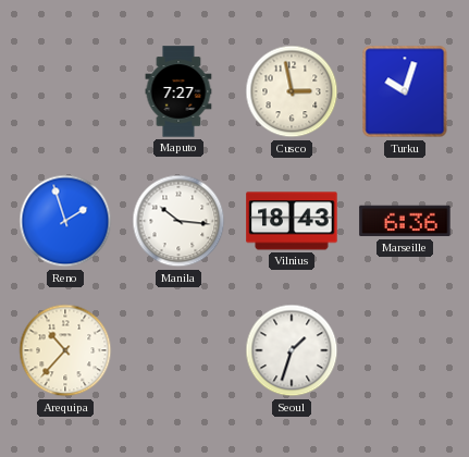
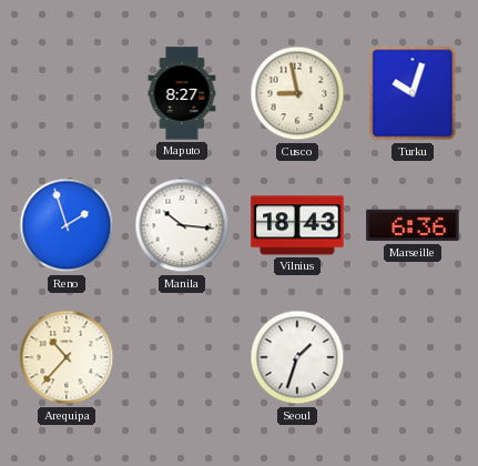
Maputo: 7:27 -> 8:27
Cusco: 2:58 -> 8:58
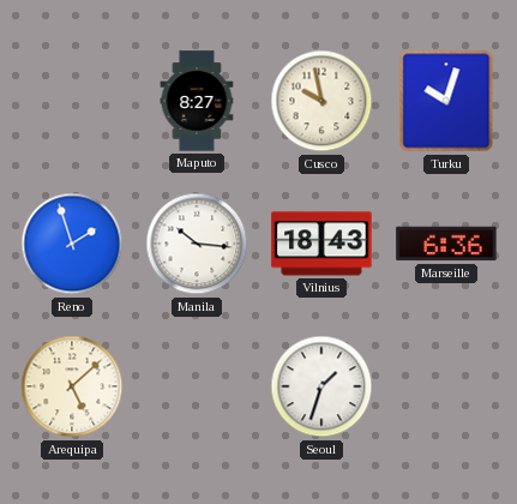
Cusco: 8:58 -> 9:58
Arequipa: 10:37 -> 5:08
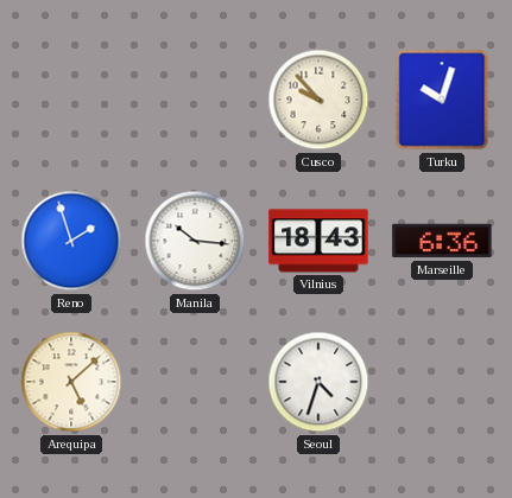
Maputo: 8:27 -> none
Cusco: 9:58 -> 9:53
Seoul: 1:33 -> 4:33
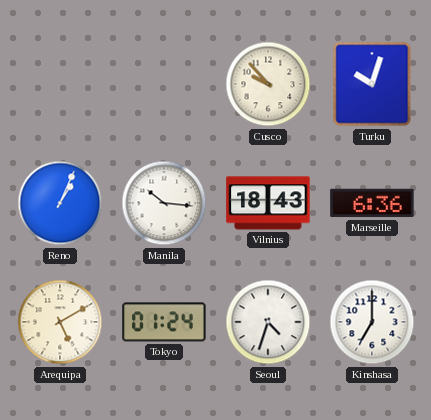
Reno: 1:57 -> 1:04
Arequipa: 5:08 -> 5:10
Tokyo: none -> 01:24
Kinshasa: none -> 7:00
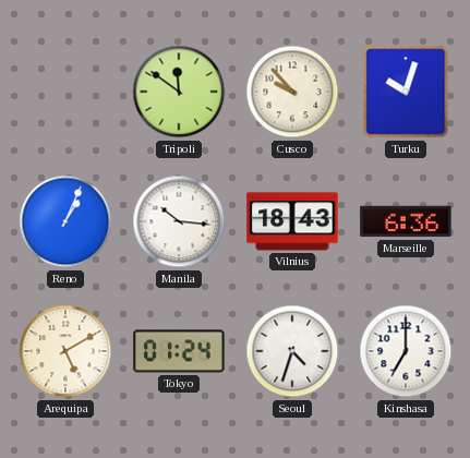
Tripoli: none -> 11:51
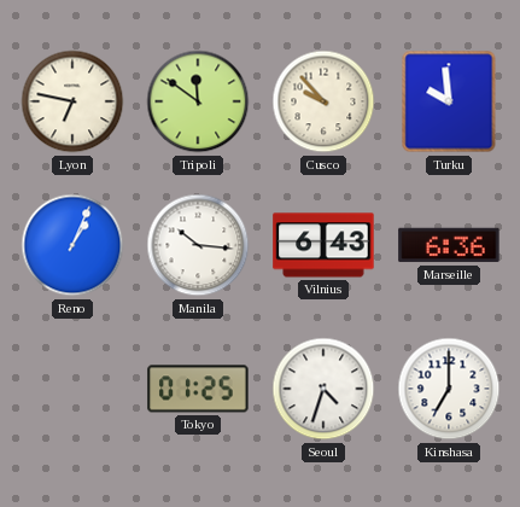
Lyon: none -> 6:47
Turku: 10:03 -> 9:59
Vilnius: 18:43 -> 6:43
Arequipa: 5:10 -> none
Tokyo: 01:24 -> 01:25
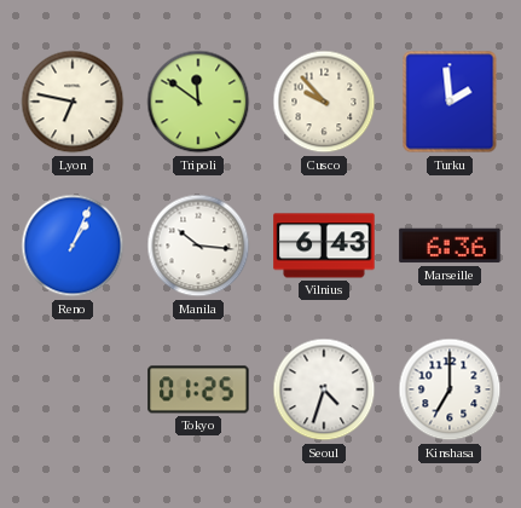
Turku: 9:59 -> 1:59
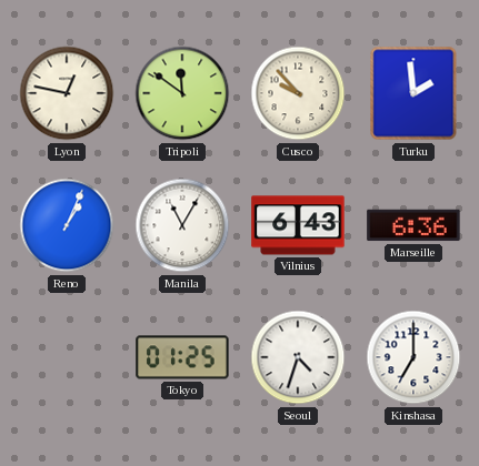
Lyon: 6:47 -> 12:47
Manila: 10:16 -> 11:05
